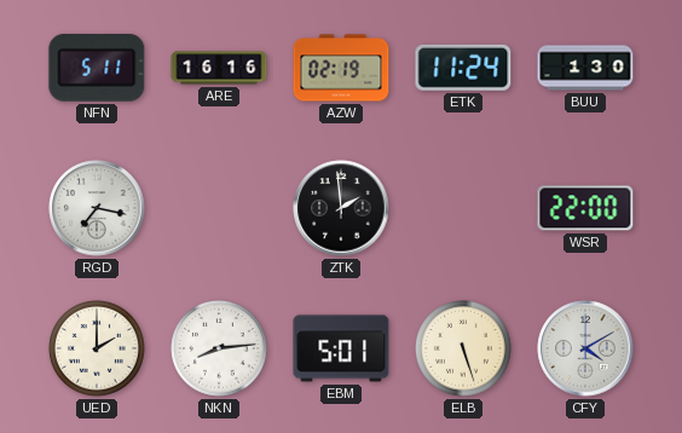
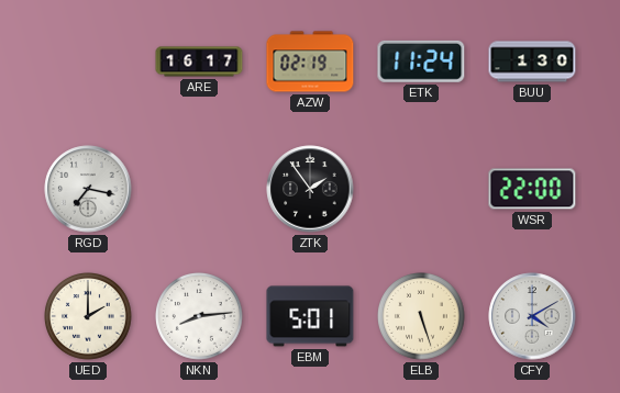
NFN: 5:11 -> none
ARE: 16:16 -> 16:17
ZTK: 1:59 -> 1:54
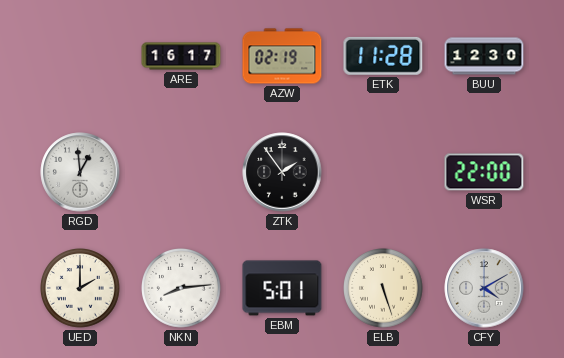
ETK: 11:24 -> 11:28
BUU: 1:30 -> 12:30
RGD: 7:17 -> 12:59
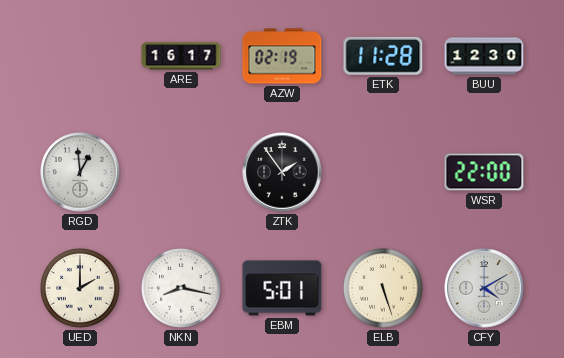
NKN: 8:14 -> 8:17
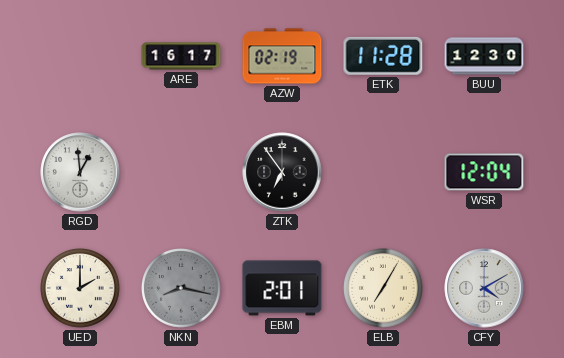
ZTK: 1:54 -> 6:54
WSR: 22:00 -> 12:04
NKN dial: white -> grey
EBM: 5:01 -> 2:01
ELB: 5:27 -> 7:05
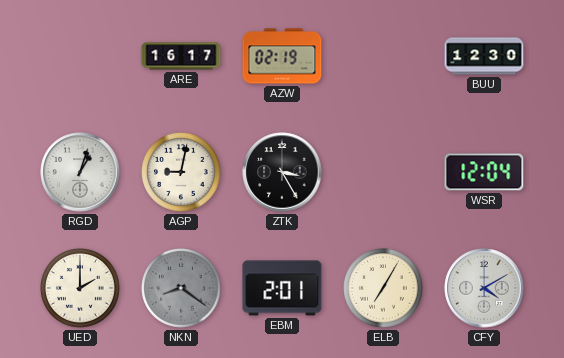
ETK: 11:28 -> none
RGD: 12:59 -> 1:03
AGP: none -> 9:02
ZTK: 6:54 -> 3:25
NKN: 8:17 -> 8:21
